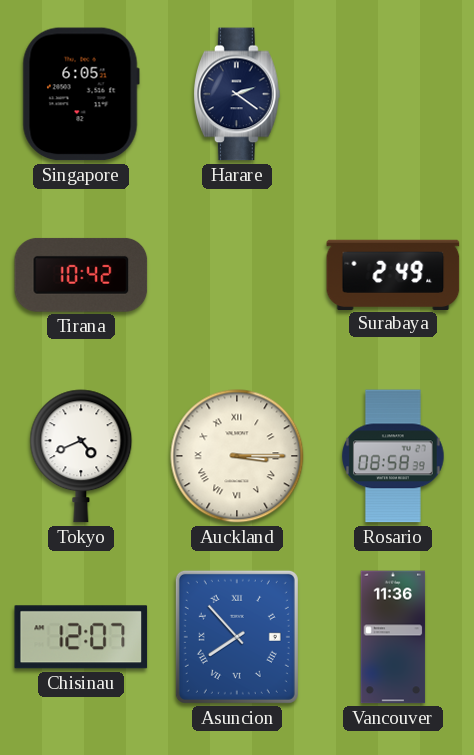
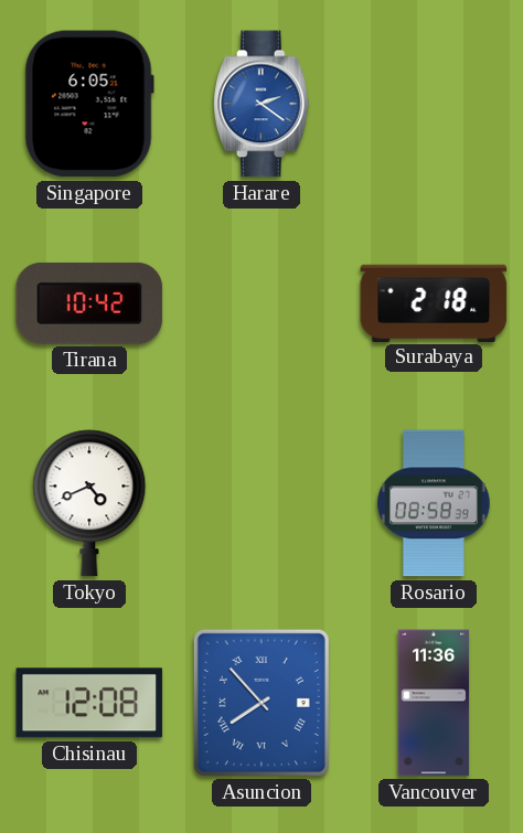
Harare dial: navy -> blue
Surabaya: 2:49 -> 2:18
Auckland: 3:15 -> none
Chisinau: 12:07 -> 12:08
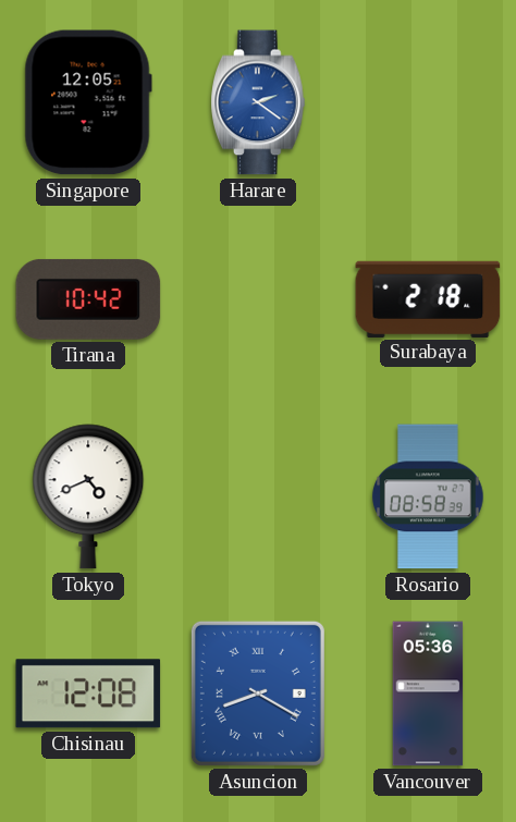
Singapore: 6:05 -> 12:05
Asuncion: 7:53 -> 8:20
Vancouver: 11:36 -> 05:36
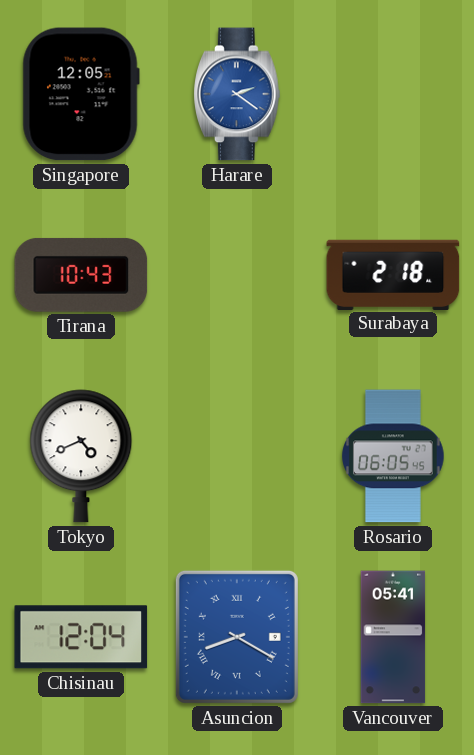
Tirana: 10:42 -> 10:43
Rosario: 08:58 -> 06:05
Chisinau: 12:08 -> 12:04
Vancouver: 05:36 -> 05:41
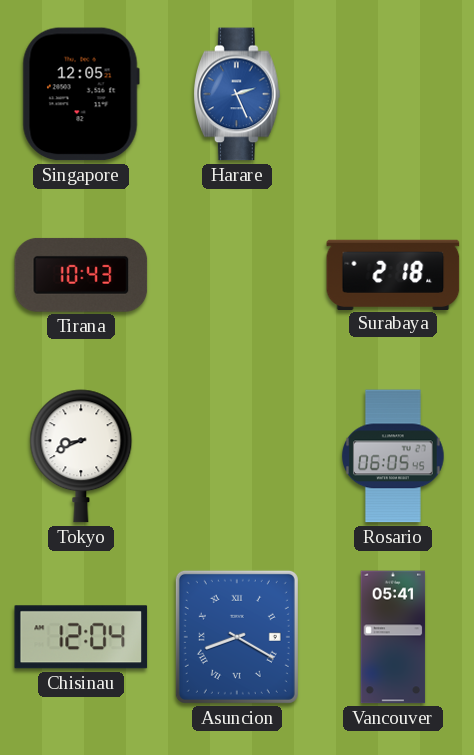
Harare: 2:21 -> 2:26
Tokyo: 4:41 -> 8:41
